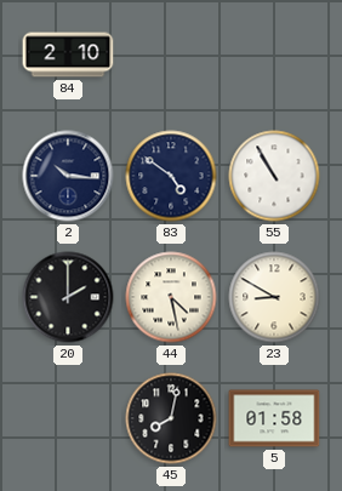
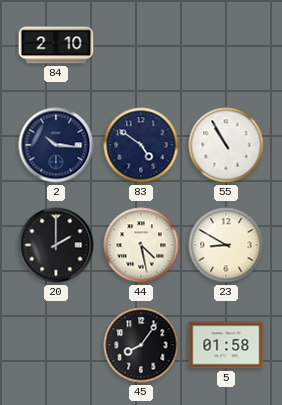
45: 8:02 -> 8:06
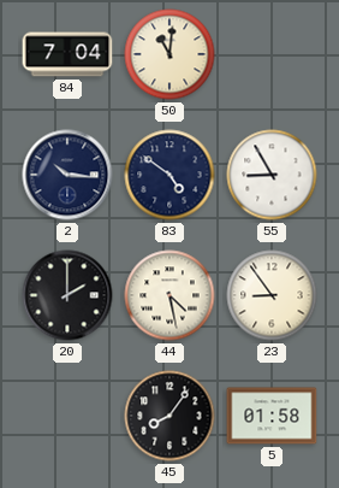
84: 2:10 -> 7:04
50: none -> 11:01
55: 10:55 -> 8:55
23: 8:50 -> 8:54
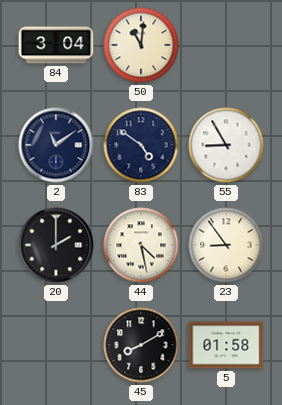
84: 7:04 -> 3:04
2: 10:16 -> 11:09
45: 8:06 -> 8:10
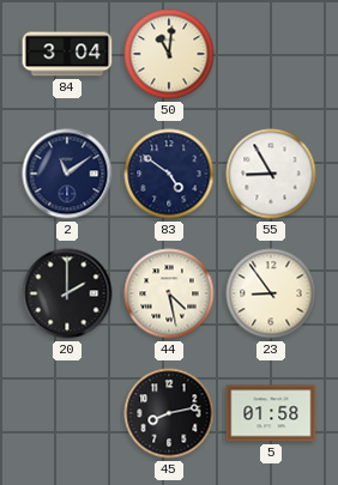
45: 8:10 -> 8:13
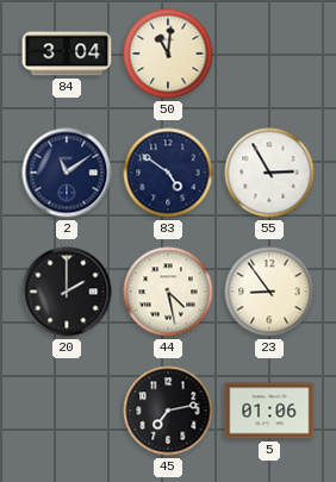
55: 8:55 -> 2:55
45: 8:13 -> 7:13
5: 01:58 -> 01:06
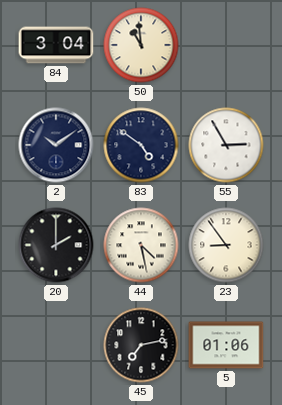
50: 11:01 -> 10:59
2: 11:09 -> 10:09
